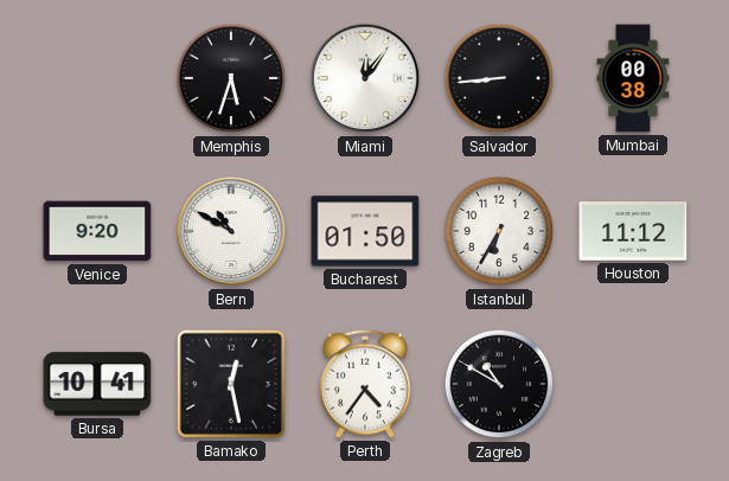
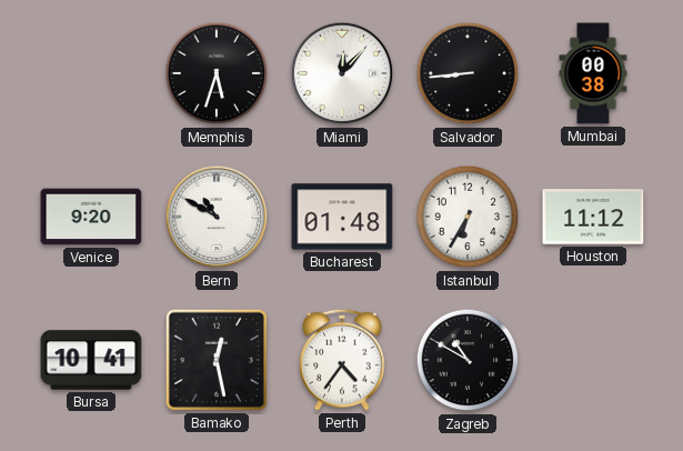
Miami: 12:06 -> 12:07
Bucharest: 01:50 -> 01:48
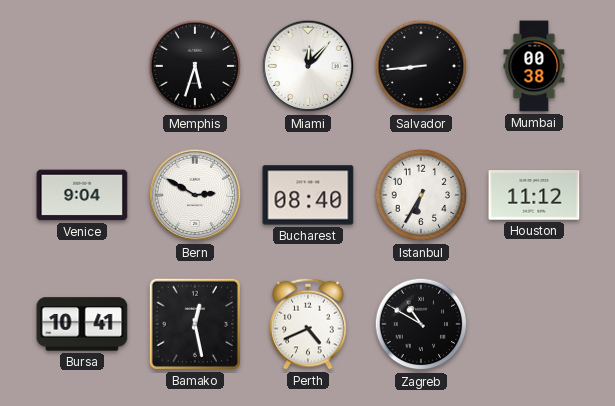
Venice: 9:20 -> 9:04
Bern: 10:50 -> 2:50
Bucharest: 01:48 -> 08:40
Perth: 4:36 -> 4:41
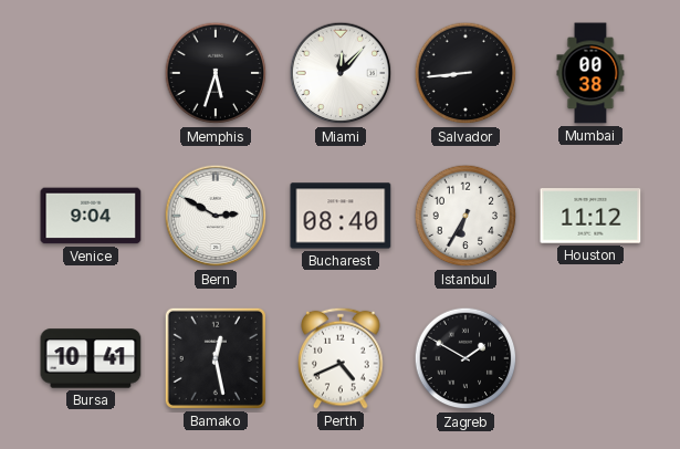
Zagreb: 10:50 -> 1:50
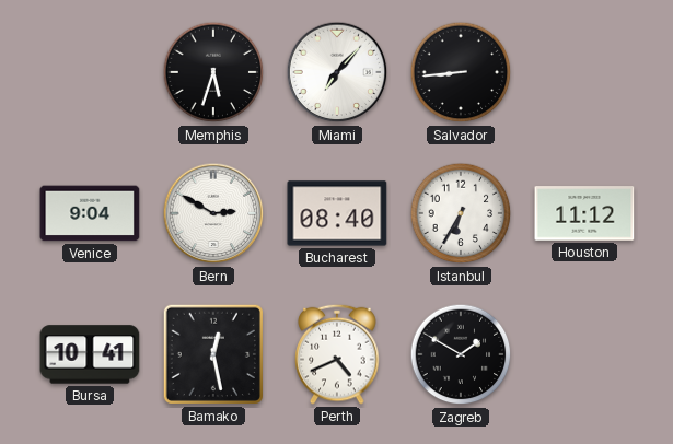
Miami: 12:07 -> 7:07
Mumbai: 00:38 -> none
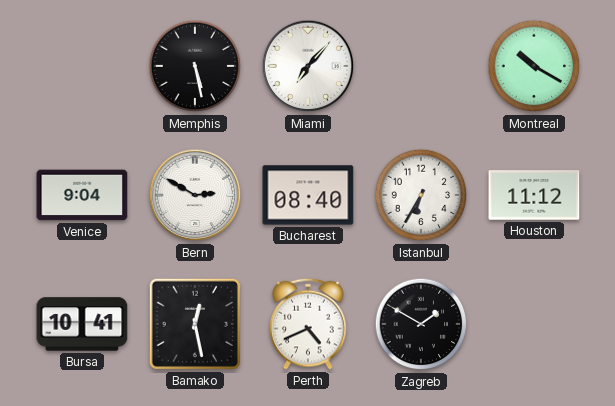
Memphis: 5:33 -> 5:28
Salvador: 8:44 -> none
Montreal: none -> 10:20
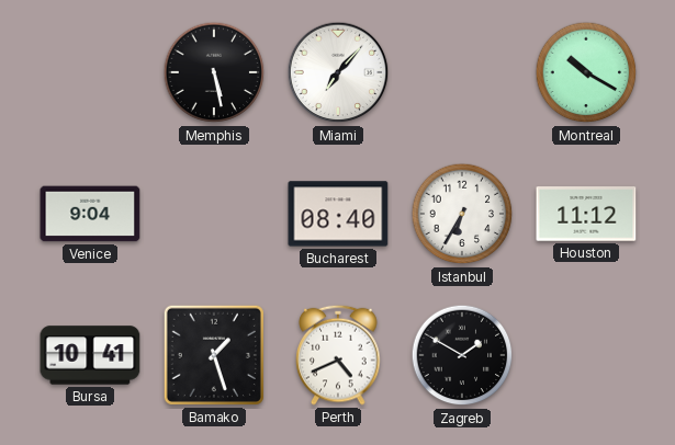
Bern: 2:50 -> none
Bamako: 12:28 -> 1:27
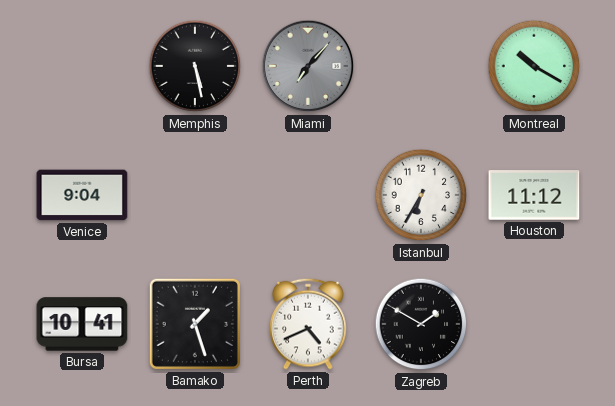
Miami dial: white -> grey
Bucharest: 08:40 -> none
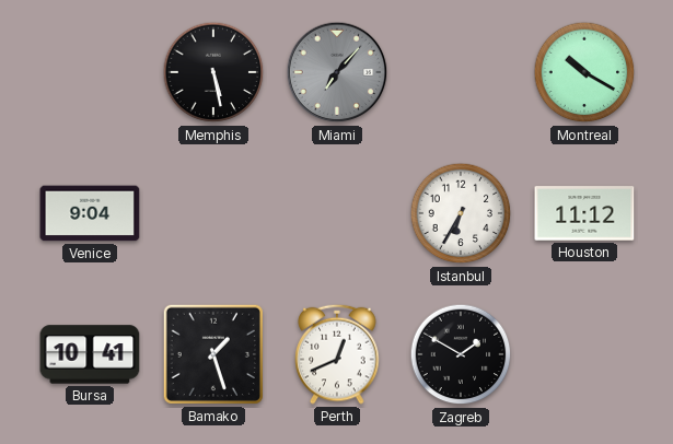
Perth: 4:41 -> 12:41
